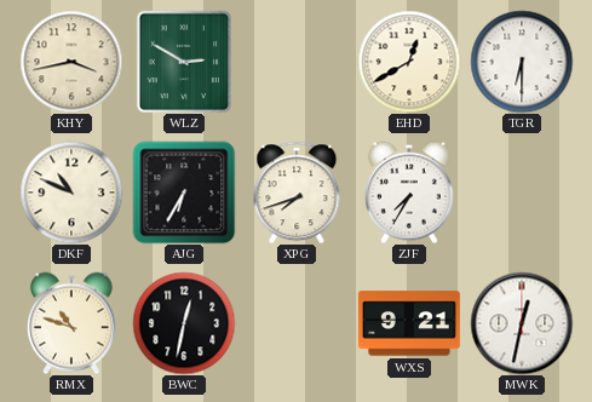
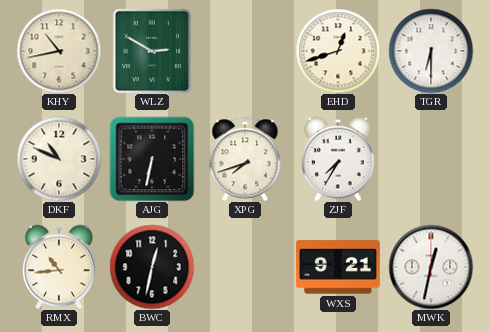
KHY: 3:43 -> 10:43
EHD: 12:40 -> 12:42
AJG: 6:35 -> 6:32
RMX: 10:48 -> 10:44
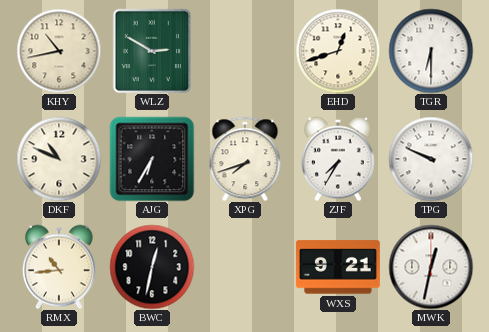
AJG: 6:32 -> 6:35
TPG: none -> 9:49
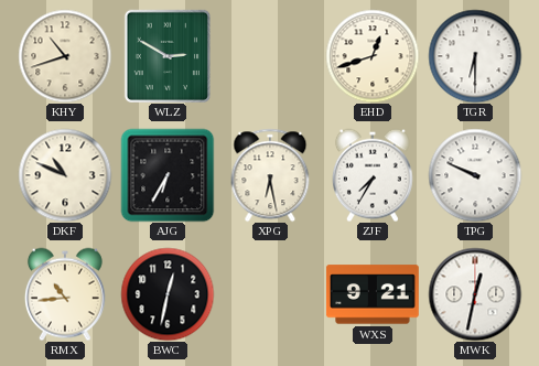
KHY: 10:43 -> 10:42
XPG: 7:42 -> 6:28
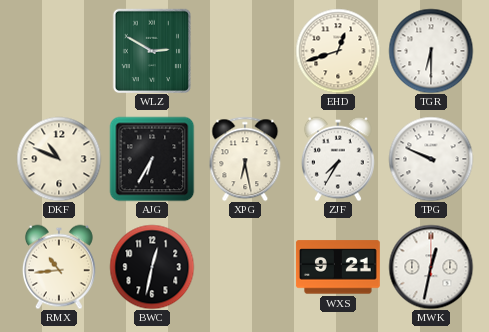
KHY: 10:42 -> none
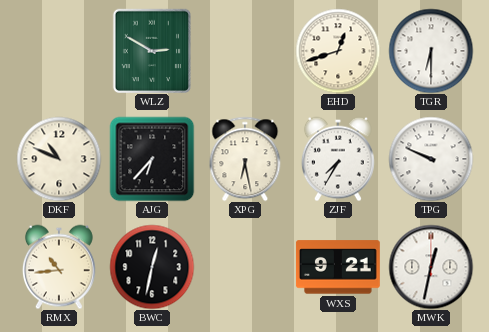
AJG: 6:35 -> 6:37
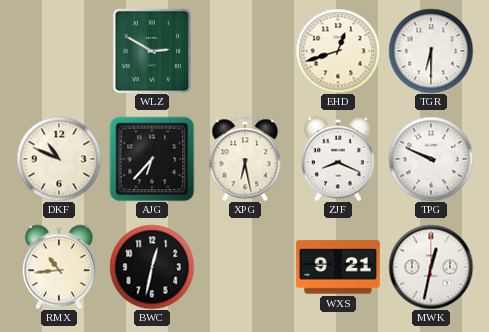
ZJF: 7:35 -> 8:19
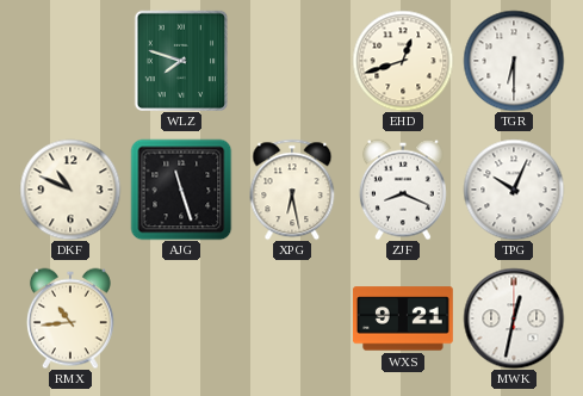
WLZ: 2:50 -> 7:48
AJG: 6:37 -> 11:27
TPG: 9:49 -> 10:04
BWC: 12:32 -> none
